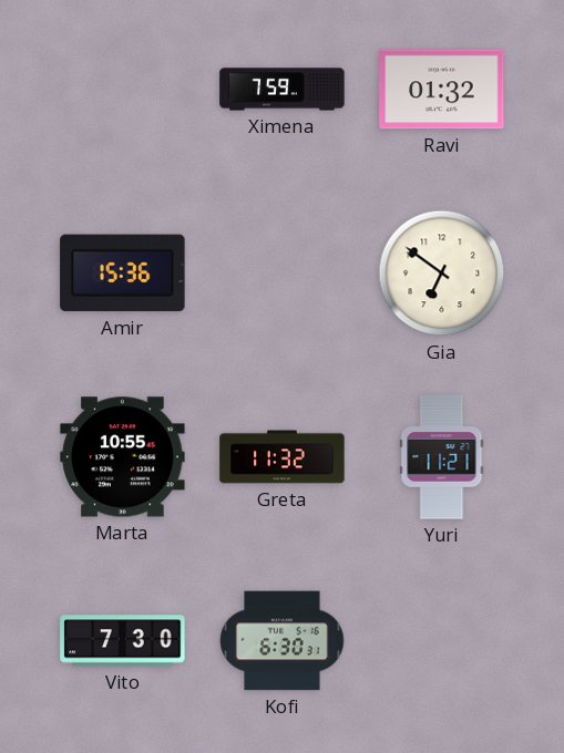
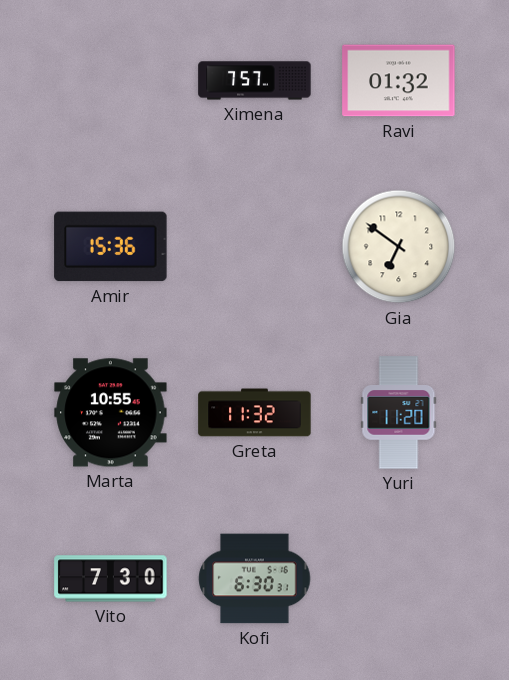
Ximena: 7:59 -> 7:57
Yuri: 11:21 -> 11:20
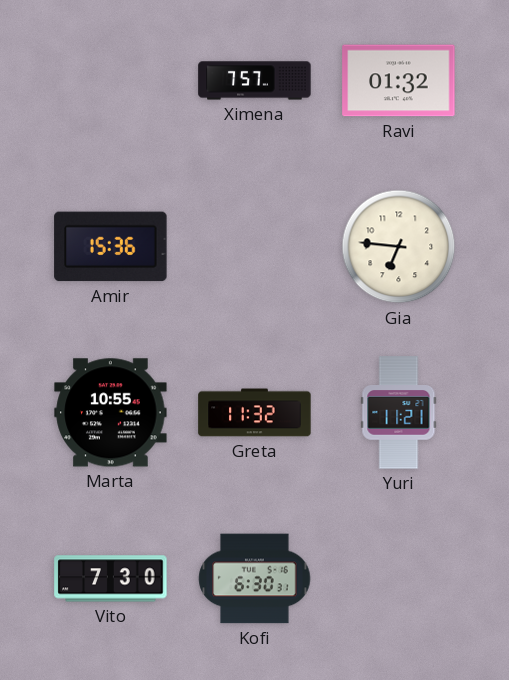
Gia: 6:51 -> 6:46
Yuri: 11:20 -> 11:21
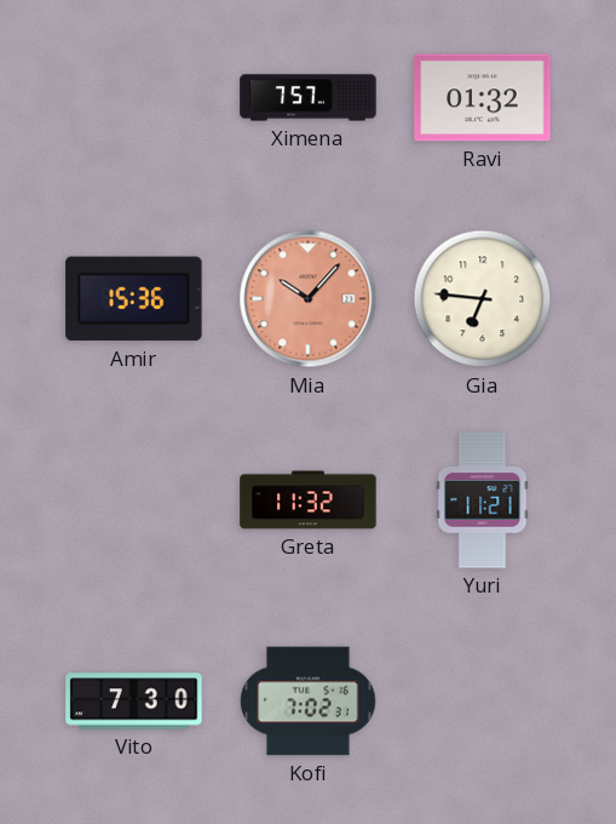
Mia: none -> 10:07
Marta: 10:55 -> none
Kofi: 6:30 -> 7:02
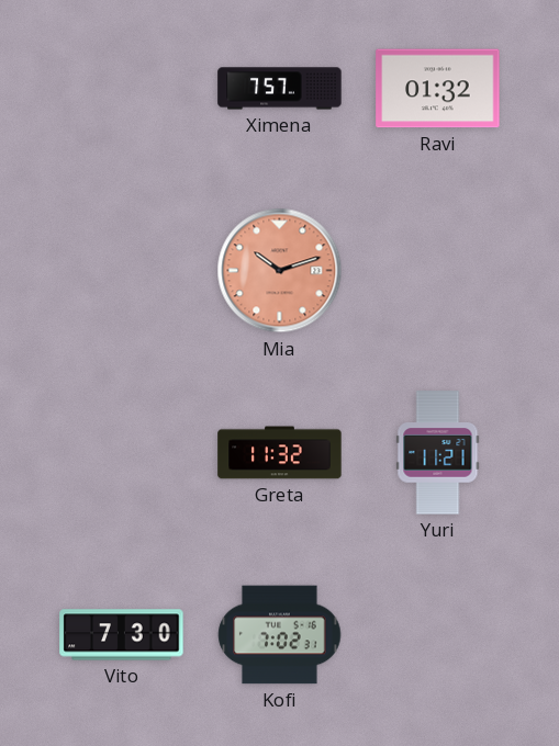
Amir: 15:36 -> none
Mia: 10:07 -> 10:12
Gia: 6:46 -> none
